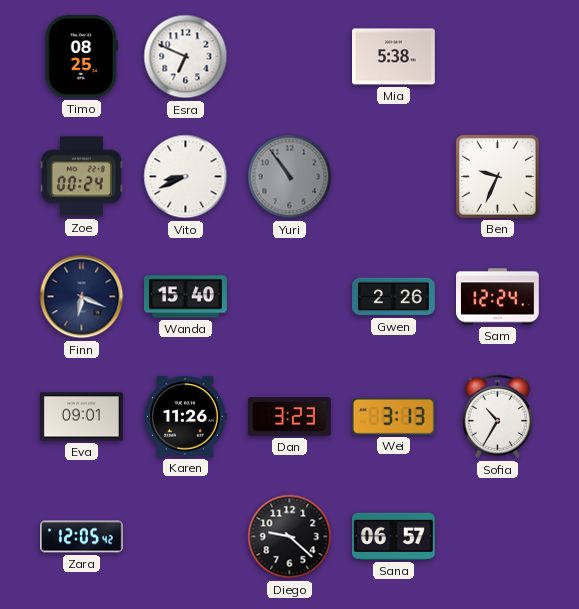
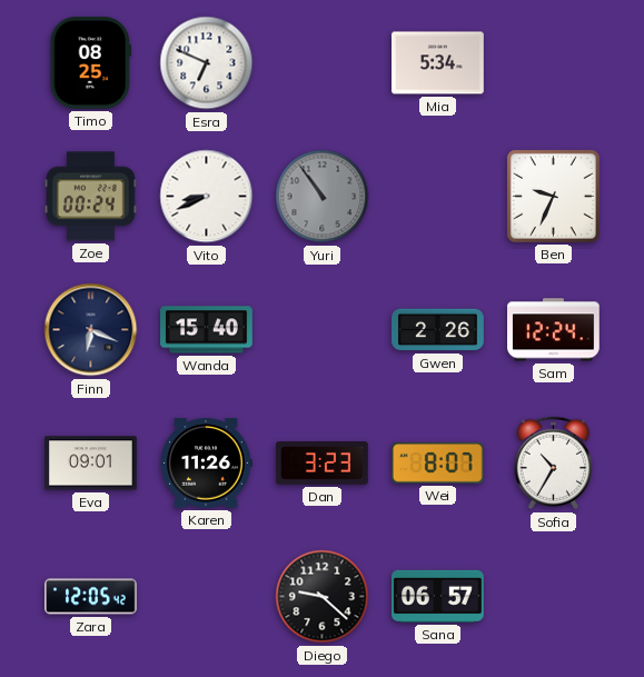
Mia: 5:38 -> 5:34
Wei: 3:13 -> 8:07
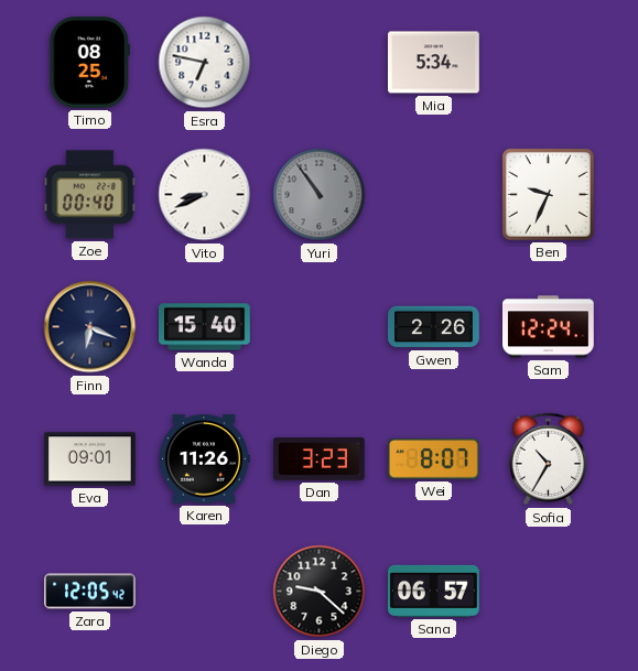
Esra: 6:49 -> 6:47
Zoe: 00:24 -> 00:40
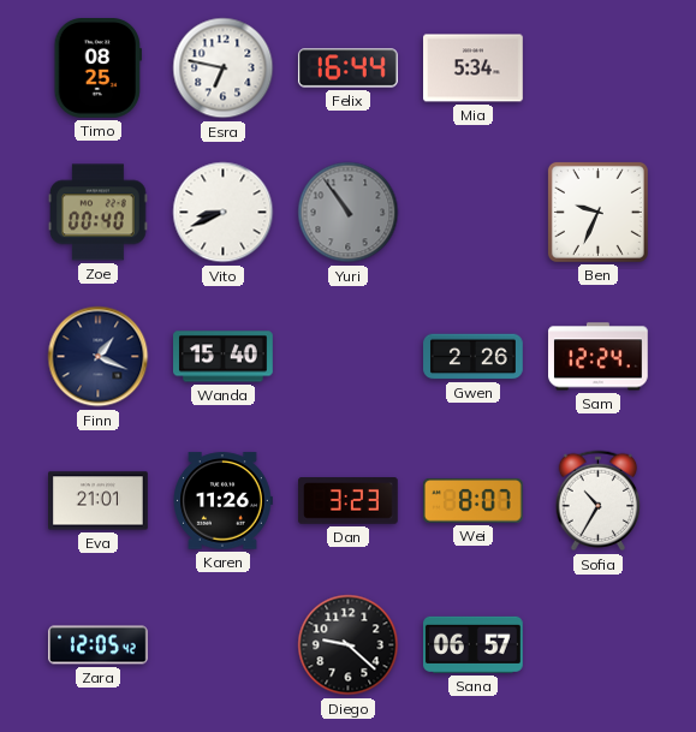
Felix: none -> 16:44
Finn: 6:19 -> 1:19
Eva: 09:01 -> 21:01
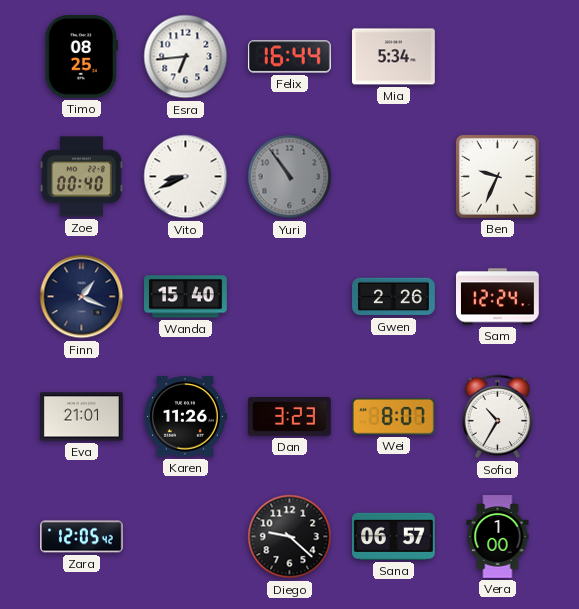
Esra: 6:47 -> 6:44
Vera: none -> 1:00
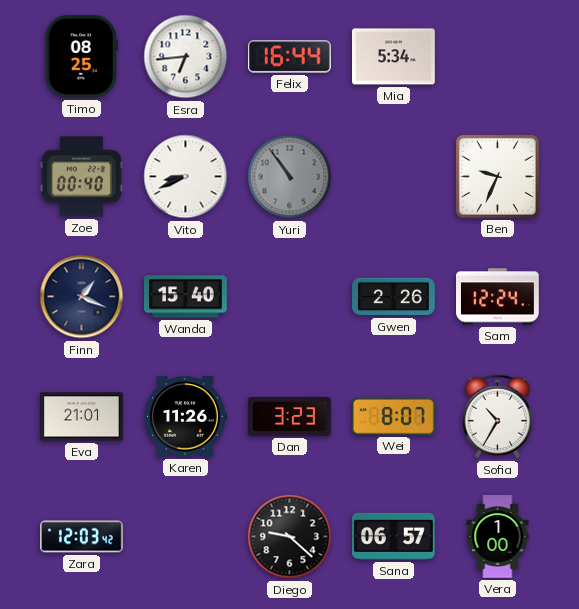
Zara: 12:05 -> 12:03
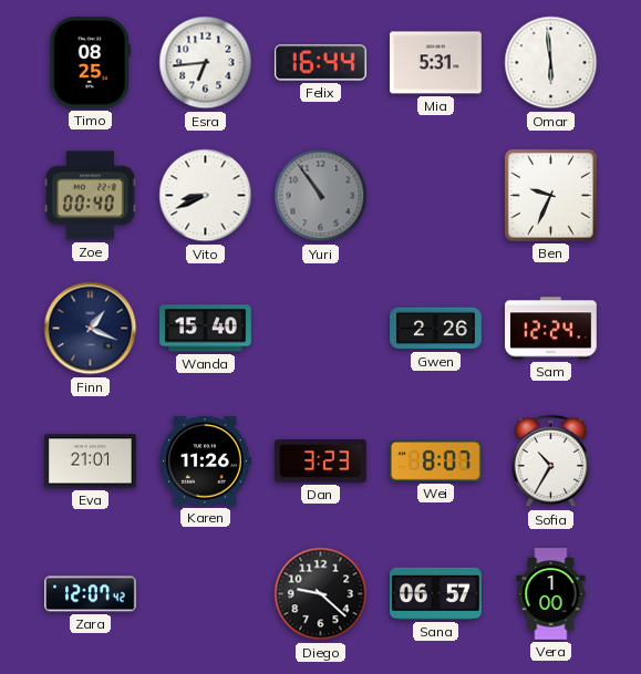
Mia: 5:34 -> 5:31
Omar: none -> 5:59
Zara: 12:03 -> 12:07
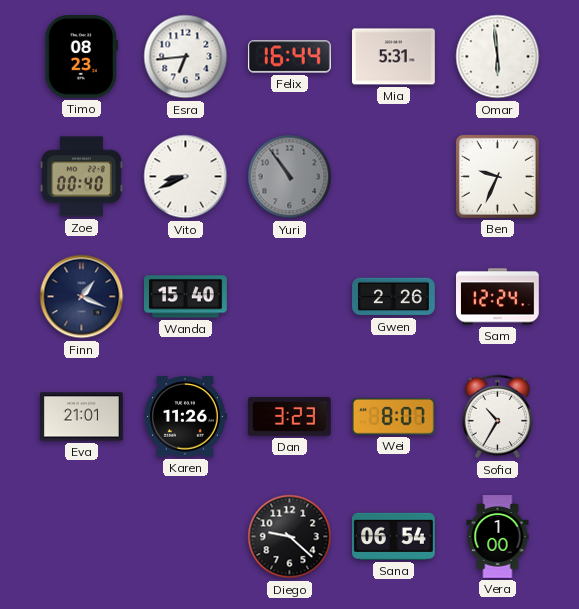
Timo: 08:25 -> 08:23
Zara: 12:07 -> none
Sana: 06:57 -> 06:54
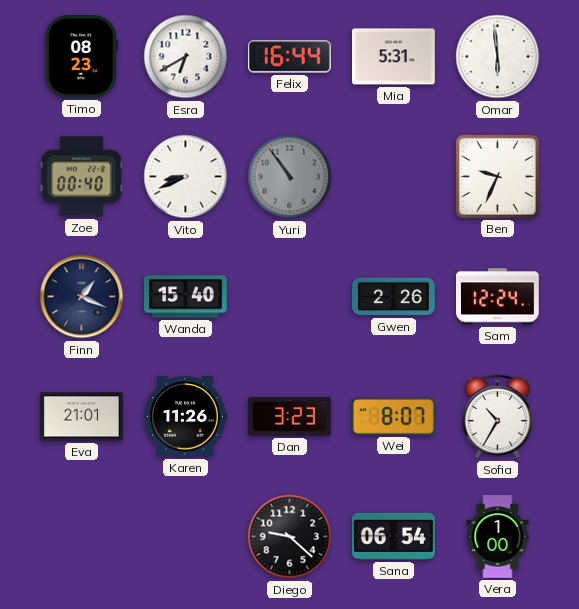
Esra: 6:44 -> 6:40
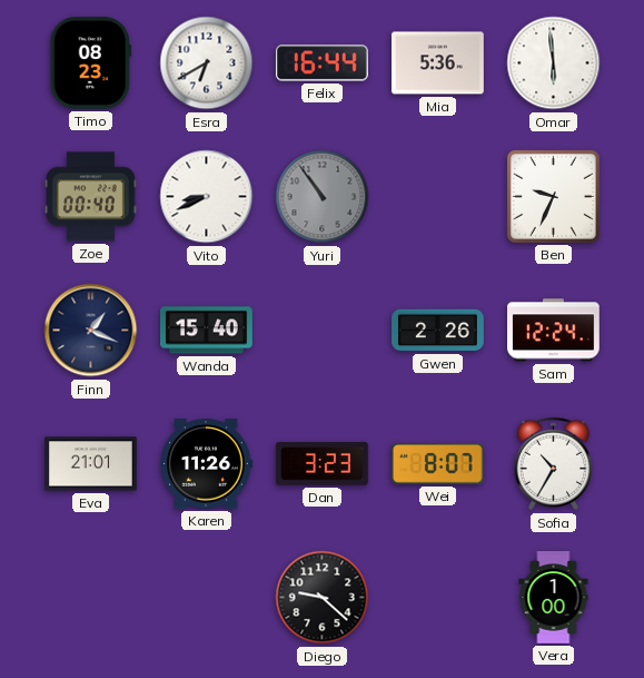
Mia: 5:31 -> 5:36
Sana: 06:54 -> none
